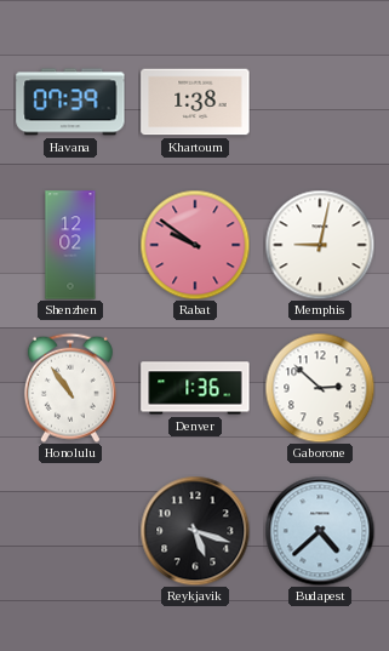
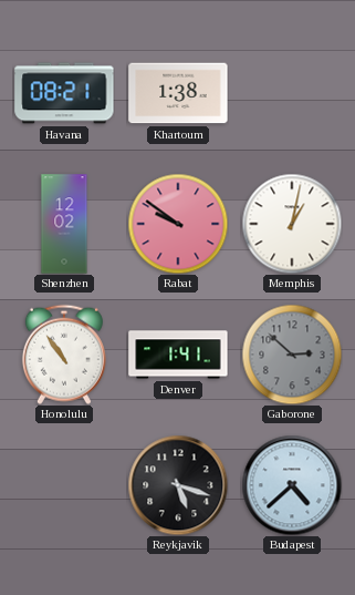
Havana: 07:39 -> 08:21
Memphis: 9:02 -> 1:02
Denver: 1:36 -> 1:41
Gaborone dial: white -> grey
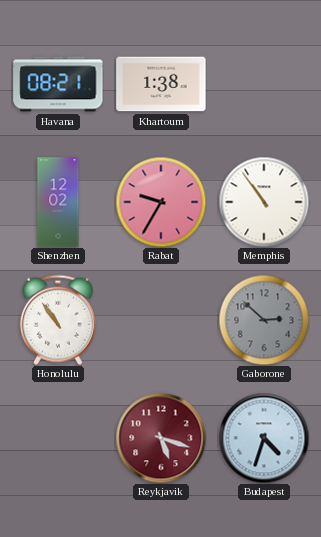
Rabat: 9:51 -> 9:35
Memphis: 1:02 -> 10:54
Denver: 1:41 -> none
Reykjavik dial: black -> burgundy
Budapest: 4:38 -> 4:33
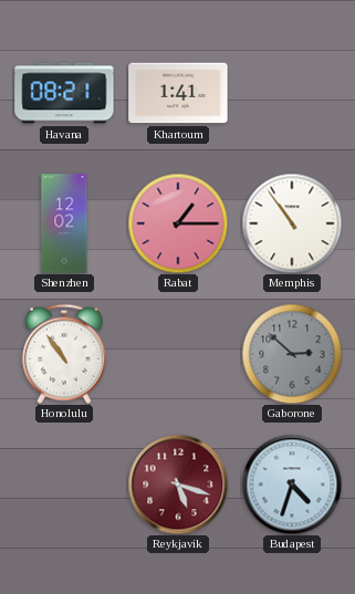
Khartoum: 1:38 -> 1:41
Rabat: 9:35 -> 1:15
